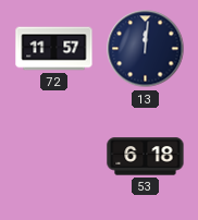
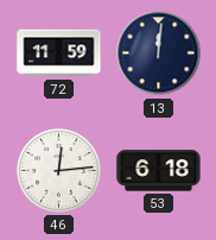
72: 11:57 -> 11:59
46: none -> 12:14
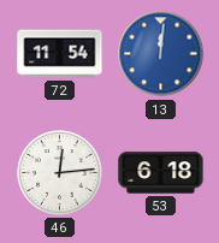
72: 11:59 -> 11:54
13 dial: navy -> blue
